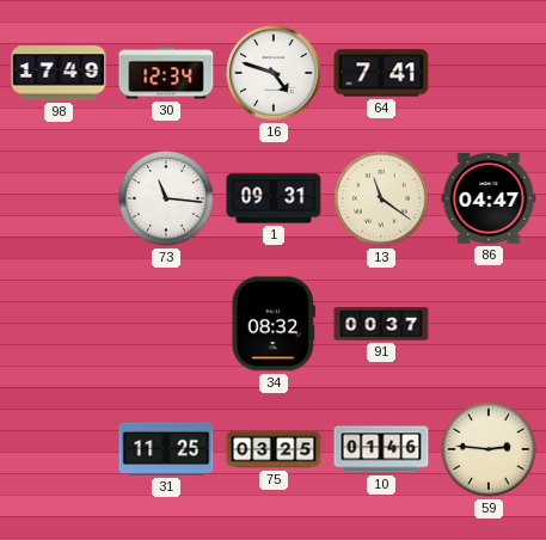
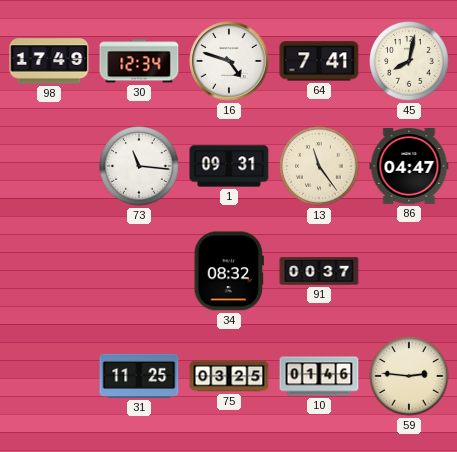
45: none -> 8:02
13: 11:21 -> 11:24
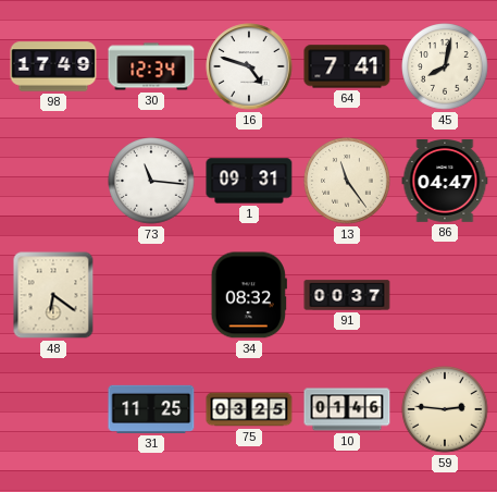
48: none -> 6:21
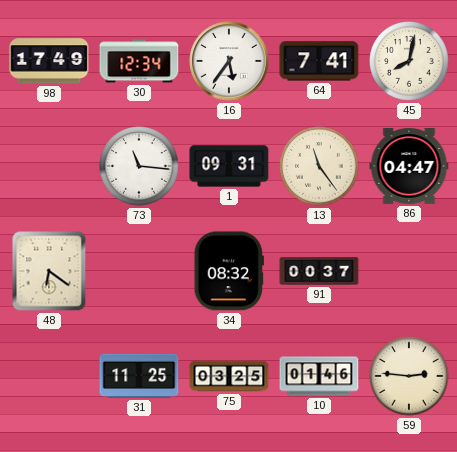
16: 4:48 -> 5:36
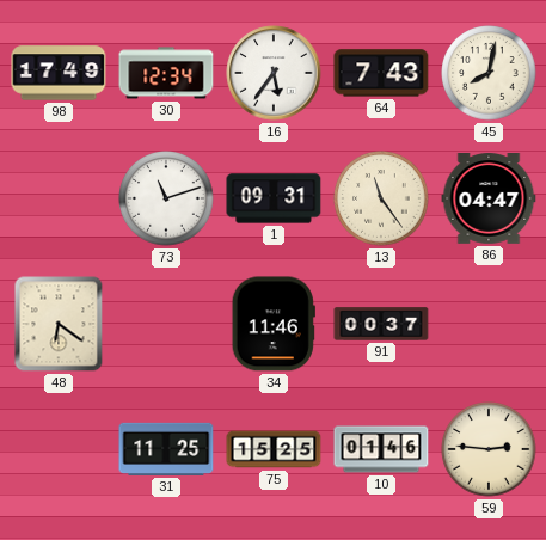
64: 7:41 -> 7:43
73: 11:16 -> 11:12
34: 08:32 -> 11:46
75: 03:25 -> 15:25
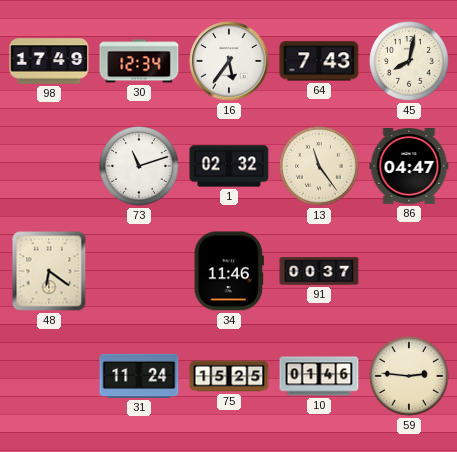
1: 09:31 -> 02:32
31: 11:25 -> 11:24
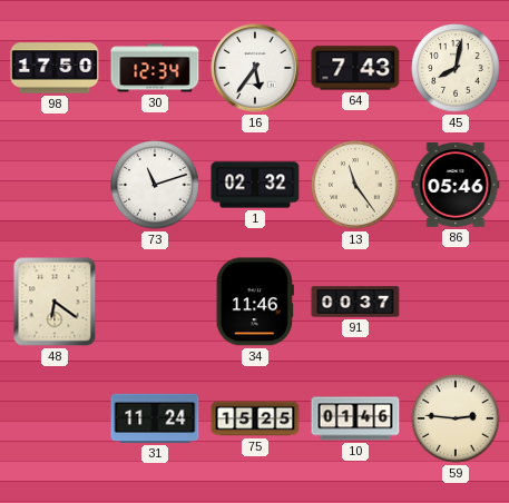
98: 17:49 -> 17:50
86: 04:47 -> 05:46
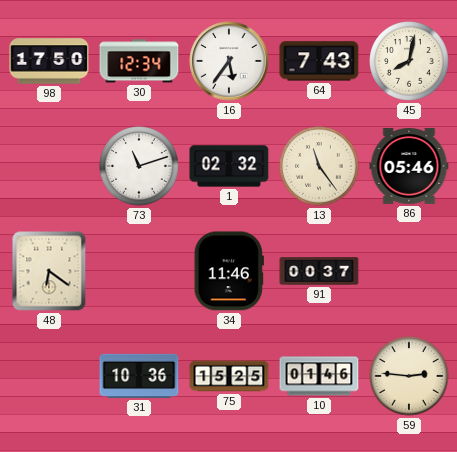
31: 11:24 -> 10:36
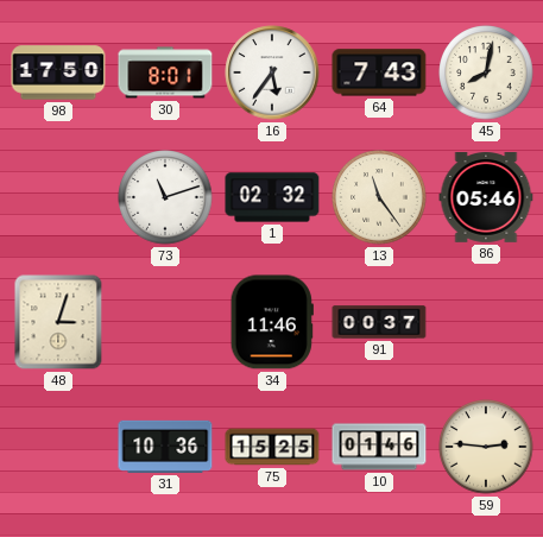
30: 12:34 -> 8:01
48: 6:21 -> 3:03
